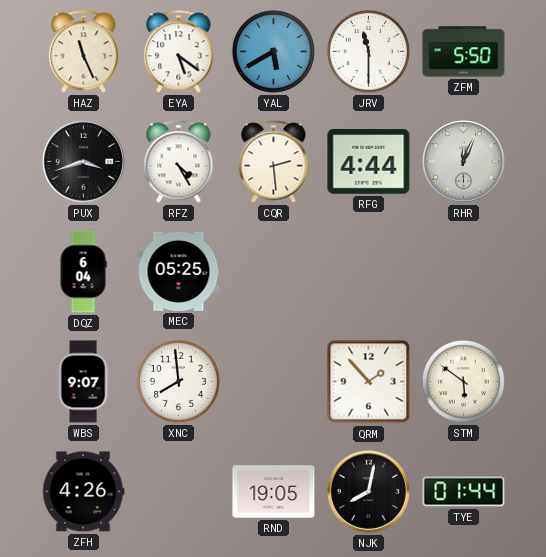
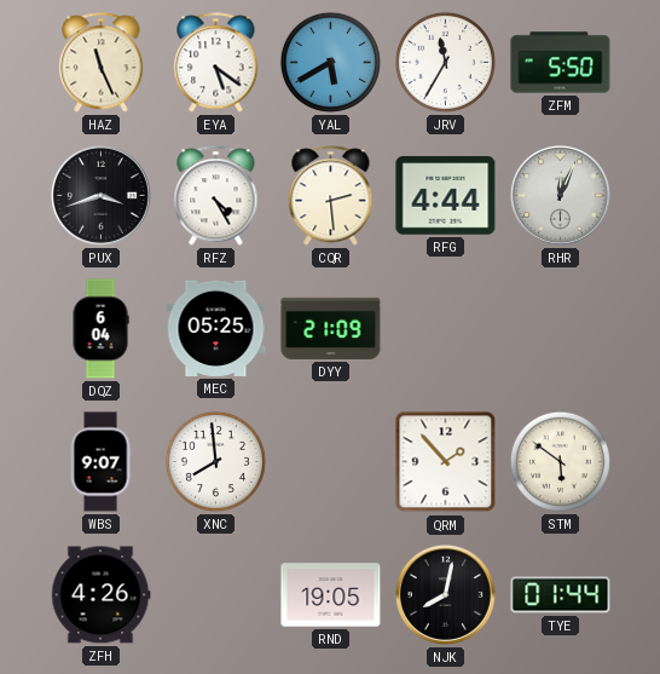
JRV: 11:30 -> 11:35
DYY: none -> 21:09
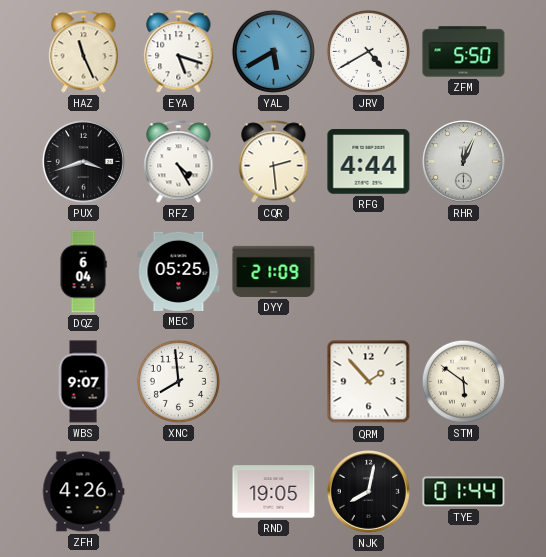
EYA: 5:21 -> 5:18
JRV: 11:35 -> 4:40
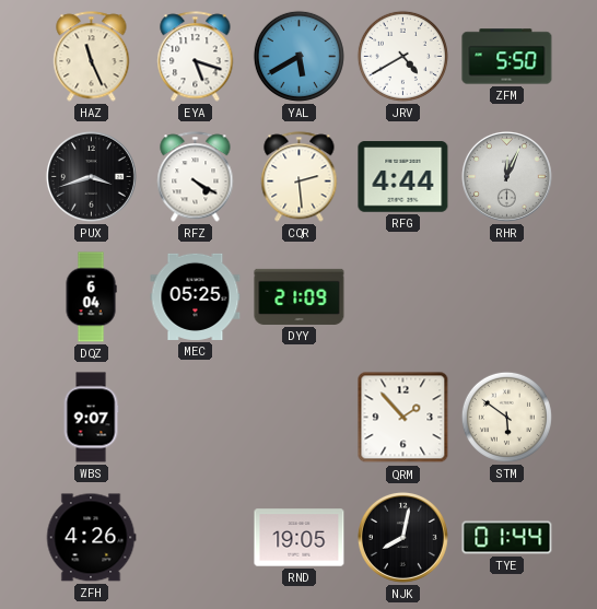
RFZ: 4:25 -> 4:20
XNC: 7:59 -> none
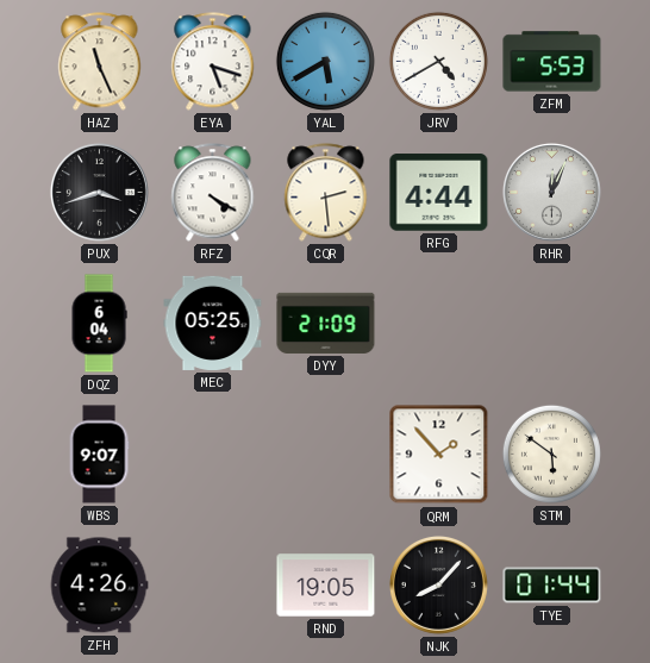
ZFM: 5:50 -> 5:53
NJK: 8:02 -> 8:07
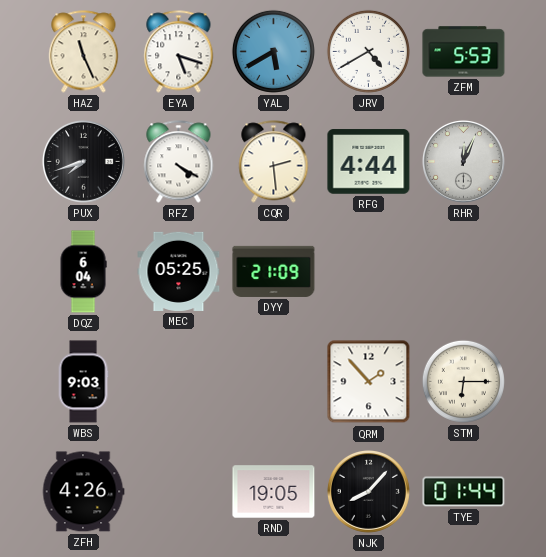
PUX: 3:42 -> 7:42
WBS: 9:07 -> 9:03
STM: 5:51 -> 6:15
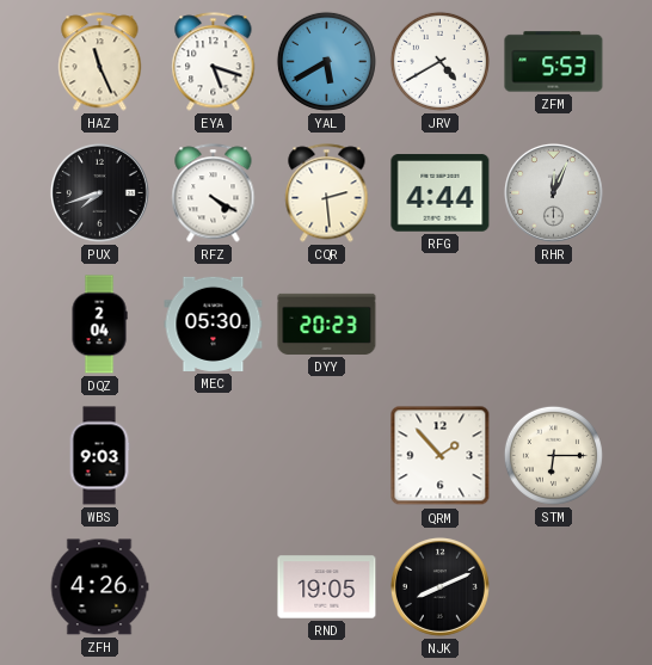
DQZ: 6:04 -> 2:04
MEC: 05:25 -> 05:30
DYY: 21:09 -> 20:23
NJK: 8:07 -> 8:11
TYE: 01:44 -> none
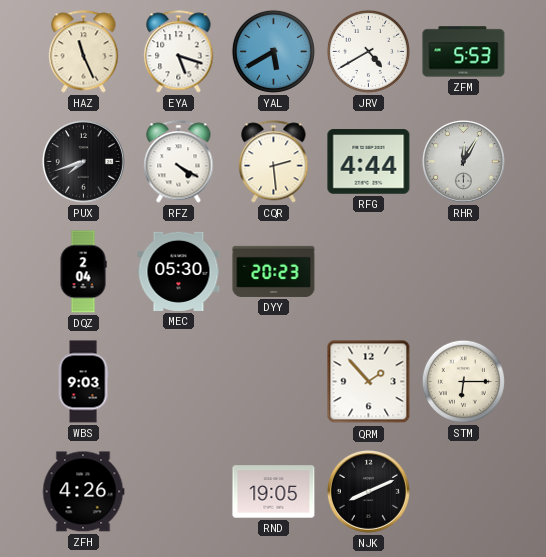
RHR: 12:04 -> 12:05
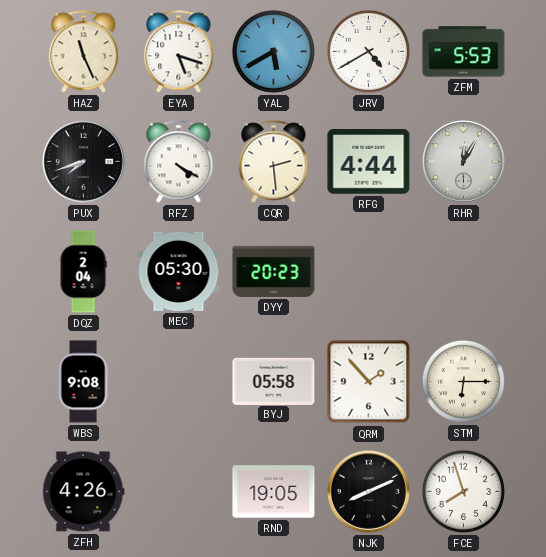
WBS: 9:03 -> 9:08
BYJ: none -> 05:58
FCE: none -> 7:57
